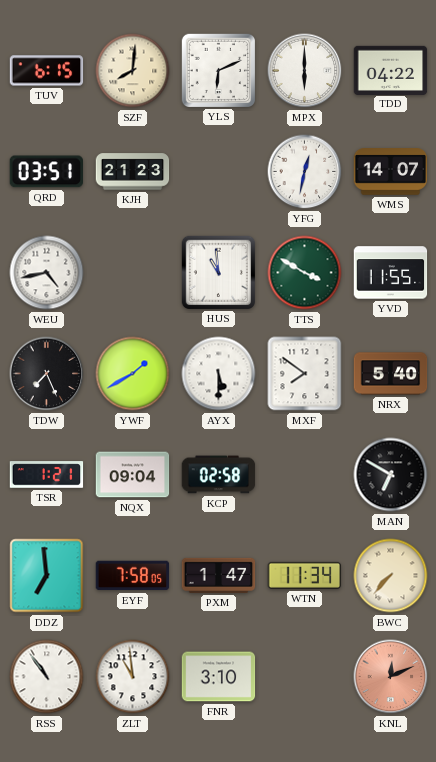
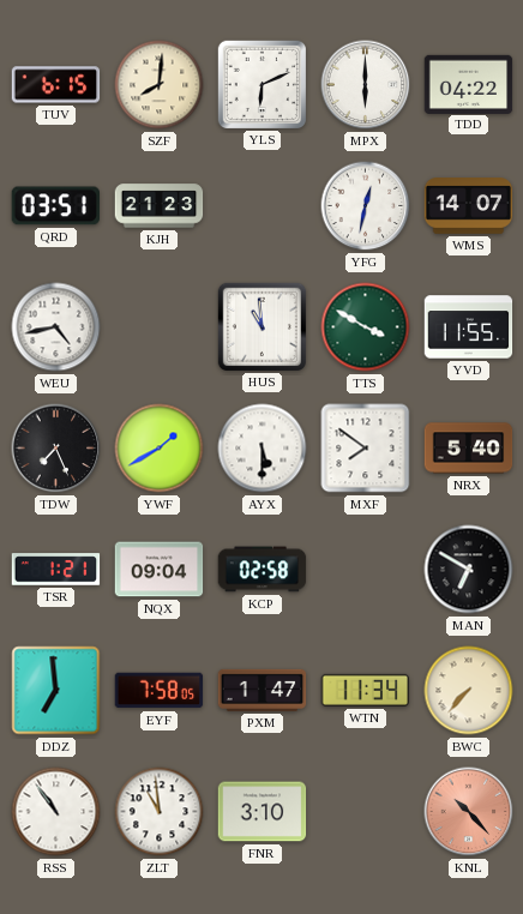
KNL: 12:11 -> 10:23
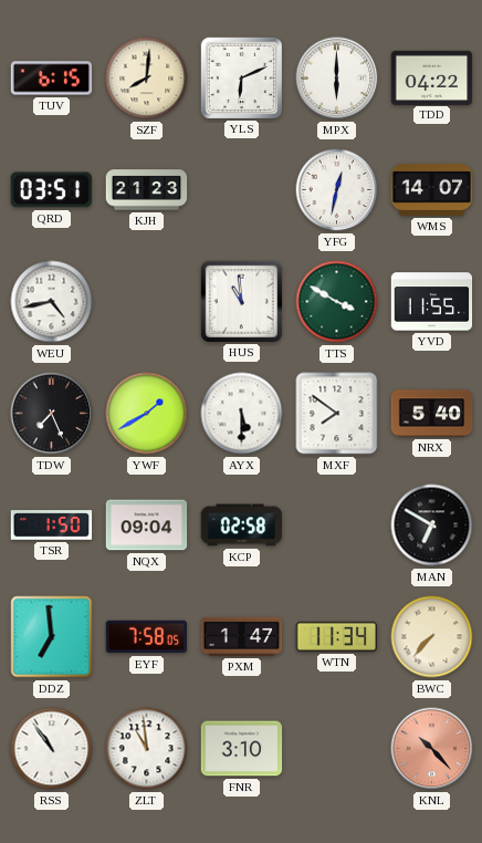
TSR: 1:21 -> 1:50
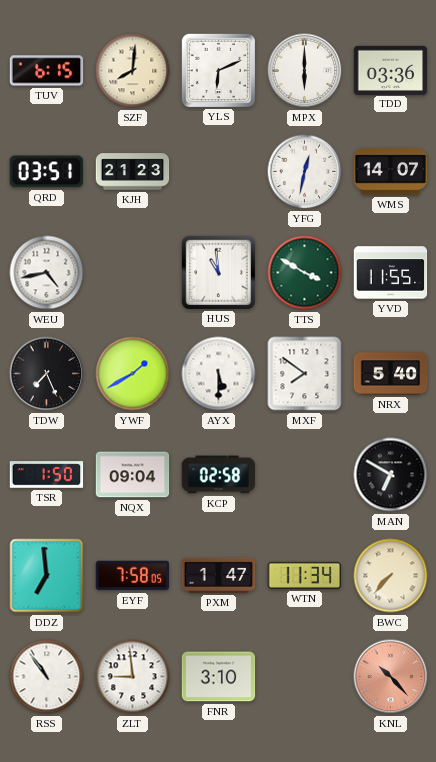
TDD: 04:22 -> 03:36
ZLT: 10:59 -> 8:59
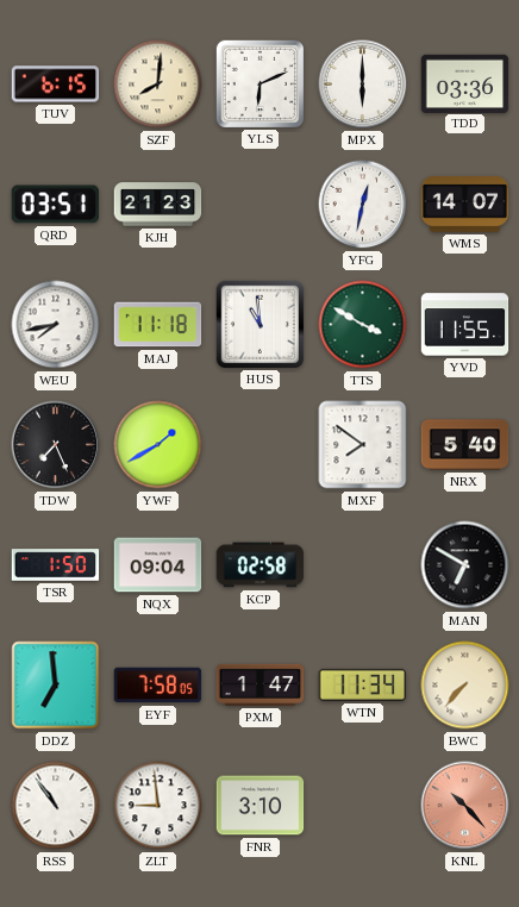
WEU: 4:43 -> 7:43
MAJ: none -> 11:18
AYX: 5:30 -> none
